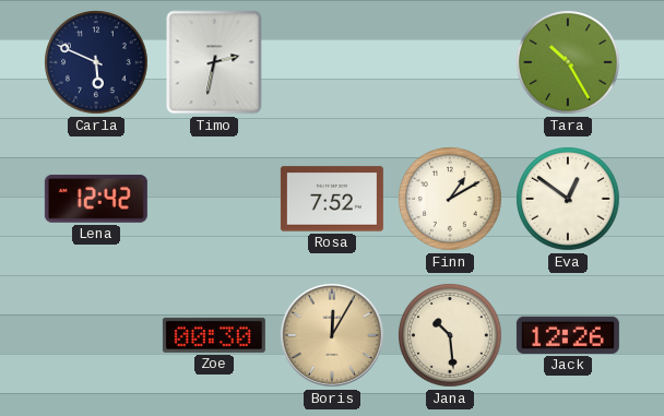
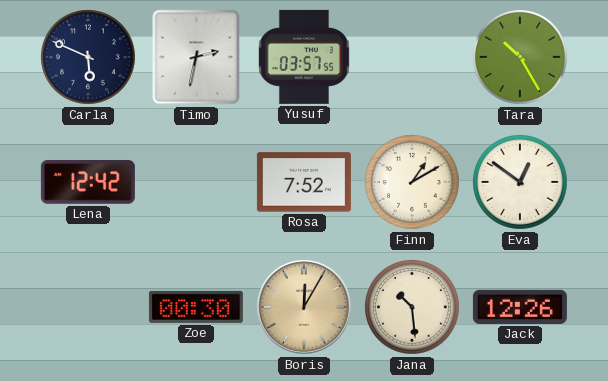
Yusuf: none -> 03:57
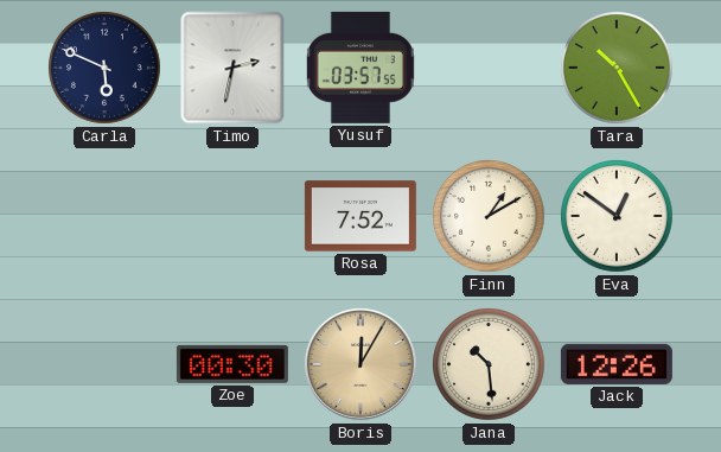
Lena: 12:42 -> none
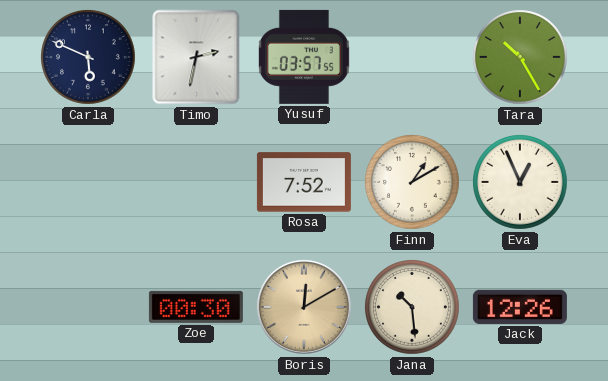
Eva: 12:51 -> 12:56
Boris: 12:05 -> 12:10
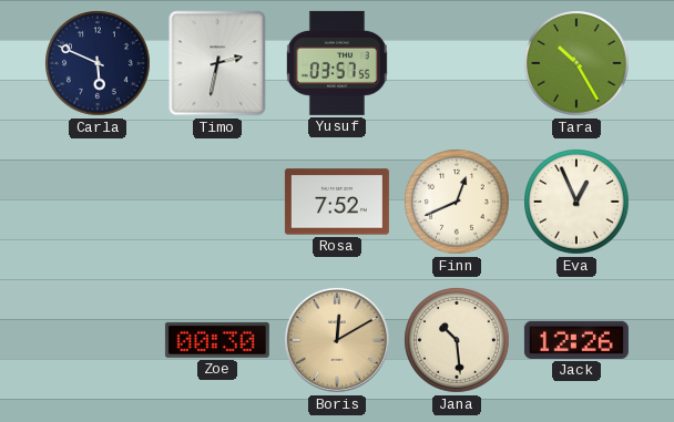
Finn: 1:10 -> 12:41
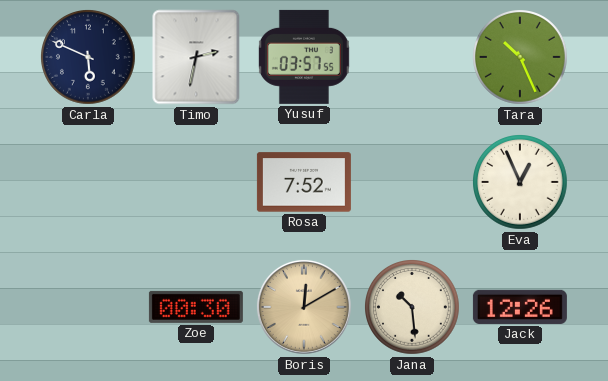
Tara: 10:25 -> 10:26
Finn: 12:41 -> none
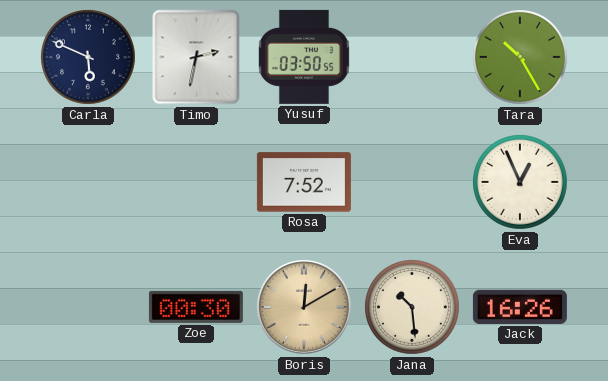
Yusuf: 03:57 -> 03:50
Tara: 10:26 -> 10:25
Jack: 12:26 -> 16:26
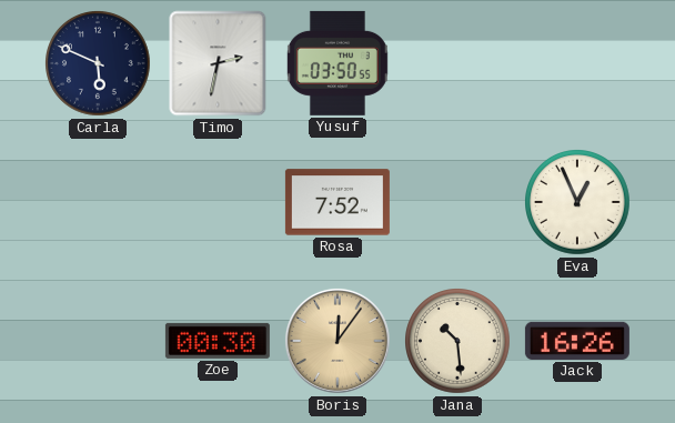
Tara: 10:25 -> none
Boris: 12:10 -> 12:06
